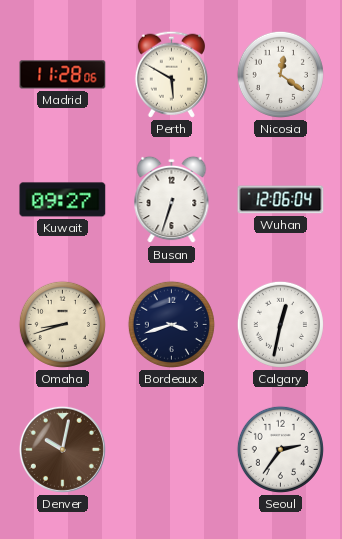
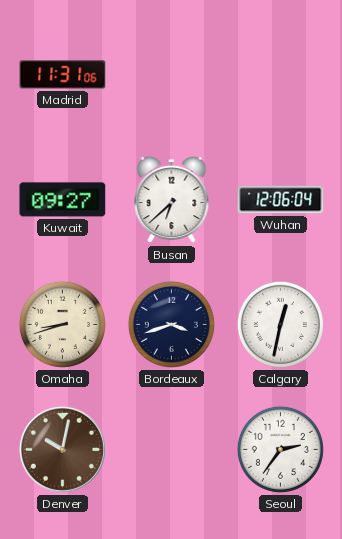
Madrid: 11:28 -> 11:31
Perth: 5:50 -> none
Nicosia: 12:21 -> none
Busan: 6:33 -> 6:38
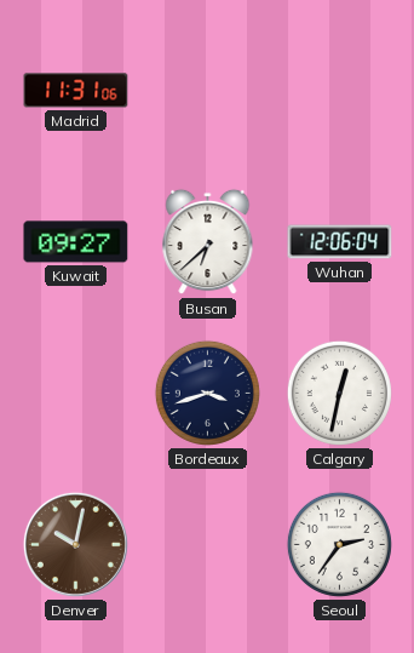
Omaha: 8:42 -> none
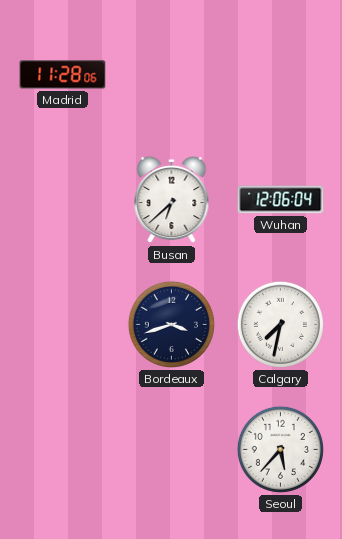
Madrid: 11:31 -> 11:28
Kuwait: 09:27 -> none
Calgary: 12:32 -> 7:32
Denver: 10:02 -> none
Seoul: 2:36 -> 5:37
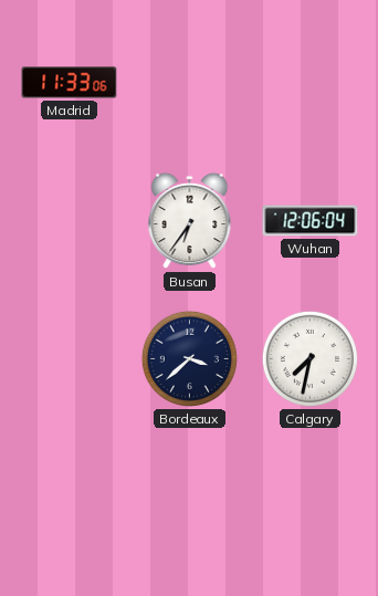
Madrid: 11:28 -> 11:33
Busan: 6:38 -> 6:36
Bordeaux: 3:42 -> 3:38
Seoul: 5:37 -> none
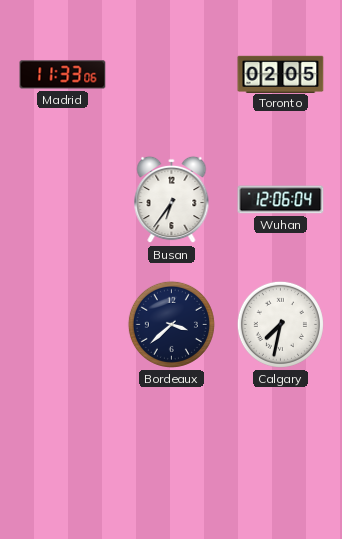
Toronto: none -> 02:05
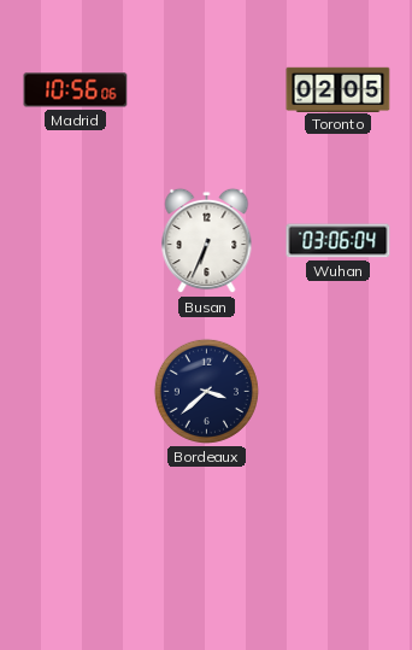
Madrid: 11:33 -> 10:56
Busan: 6:36 -> 6:34
Wuhan: 12:06 -> 03:06
Calgary: 7:32 -> none
